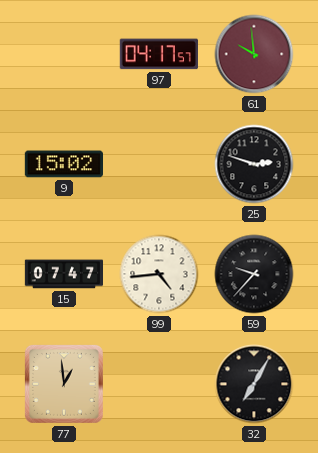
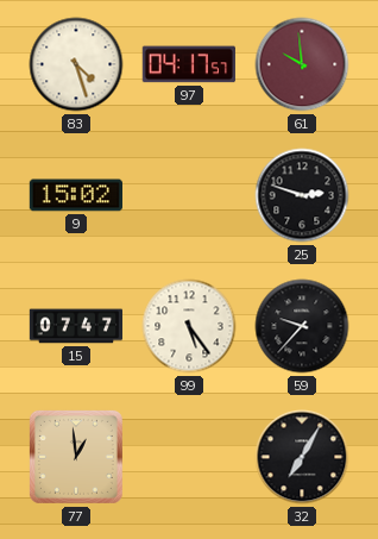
83: none -> 4:27
99: 4:44 -> 5:24
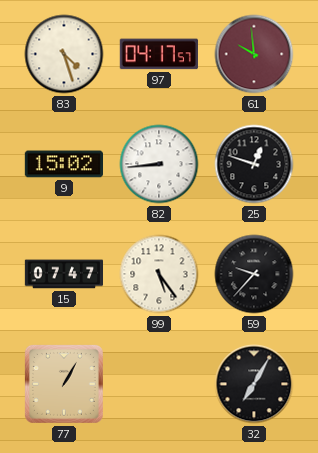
82: none -> 8:44
25: 2:48 -> 12:48
77: 12:59 -> 1:05
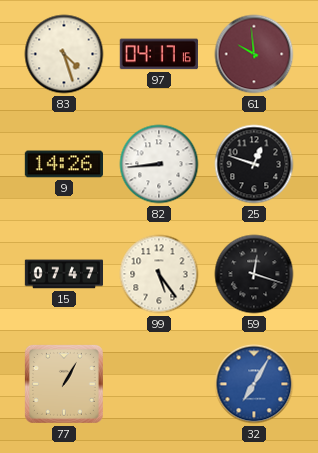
97: 04:17:57 -> 04:17:16
9: 15:02 -> 14:26
59: 9:37 -> 12:18
32 dial: black -> blue
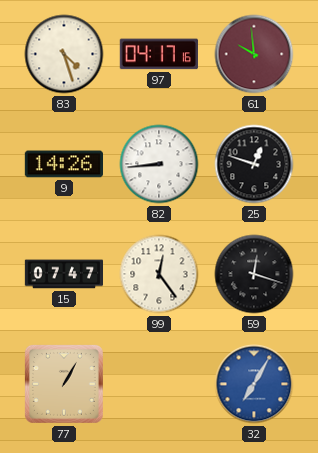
99: 5:24 -> 12:24
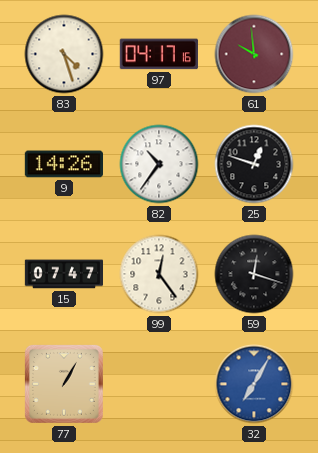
82: 8:44 -> 10:36
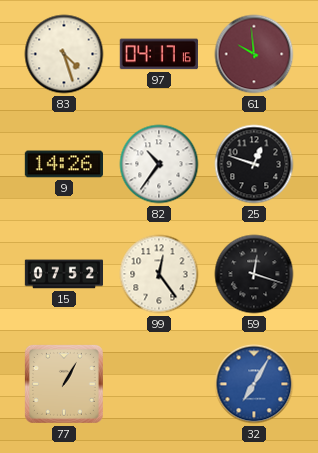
15: 07:47 -> 07:52
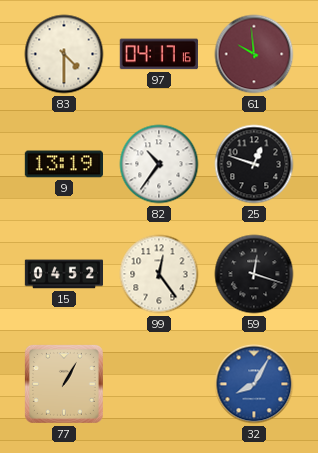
83: 4:27 -> 4:30
9: 14:26 -> 13:19
15: 07:52 -> 04:52
32: 7:05 -> 8:05
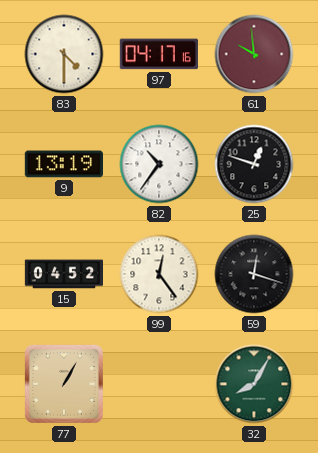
32 dial: blue -> green
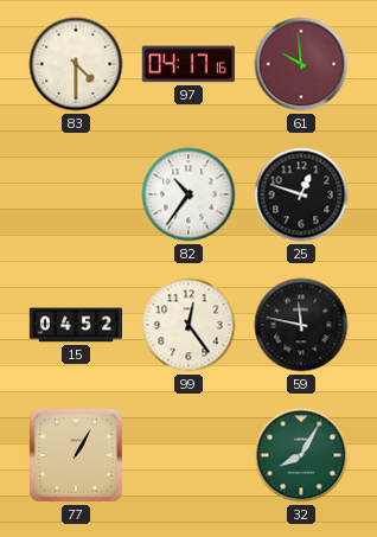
9: 13:19 -> none
59: 12:18 -> 11:47
